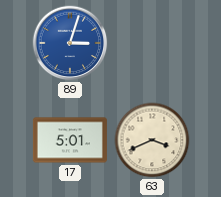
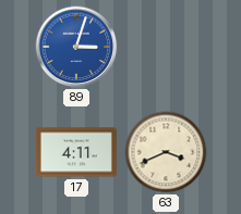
17: 5:01 -> 4:11
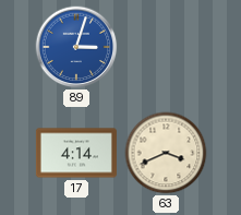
17: 4:11 -> 4:14
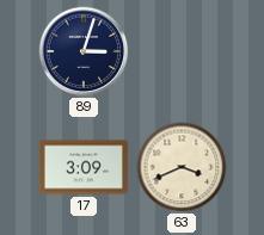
89 dial: blue -> navy
17: 4:14 -> 3:09
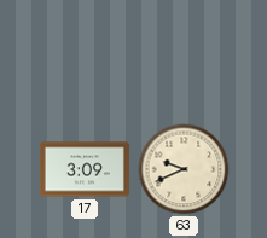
89: 3:03 -> none
63: 3:41 -> 9:41
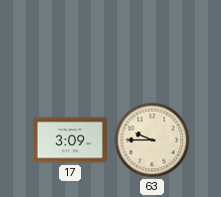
63: 9:41 -> 9:45
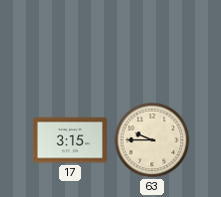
17: 3:09 -> 3:15
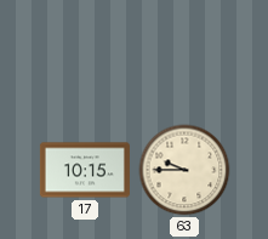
17: 3:15 -> 10:15
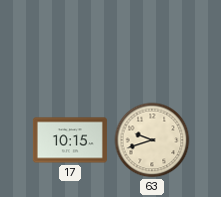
63: 9:45 -> 9:42
